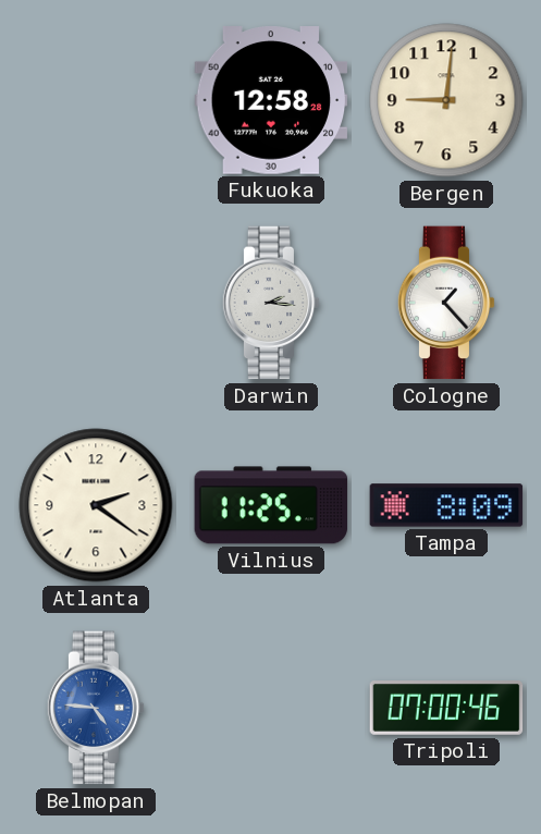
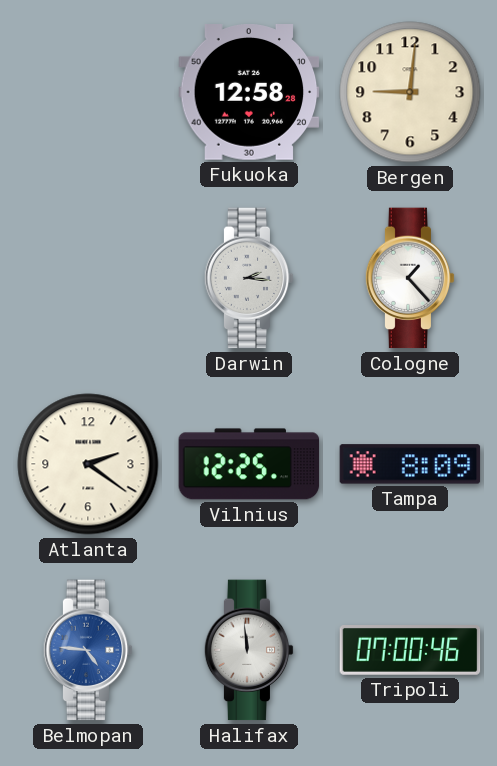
Vilnius: 11:25 -> 12:25
Halifax: none -> 11:59
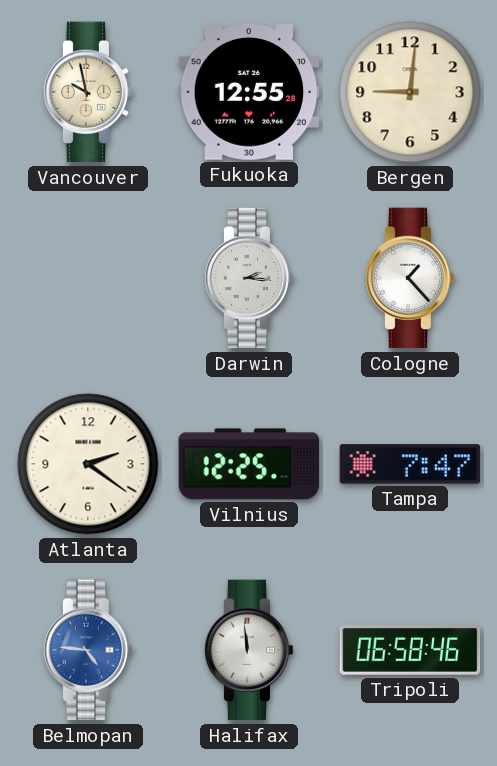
Vancouver: none -> 9:58
Fukuoka: 12:58 -> 12:55
Tampa: 8:09 -> 7:47
Tripoli: 07:00 -> 06:58
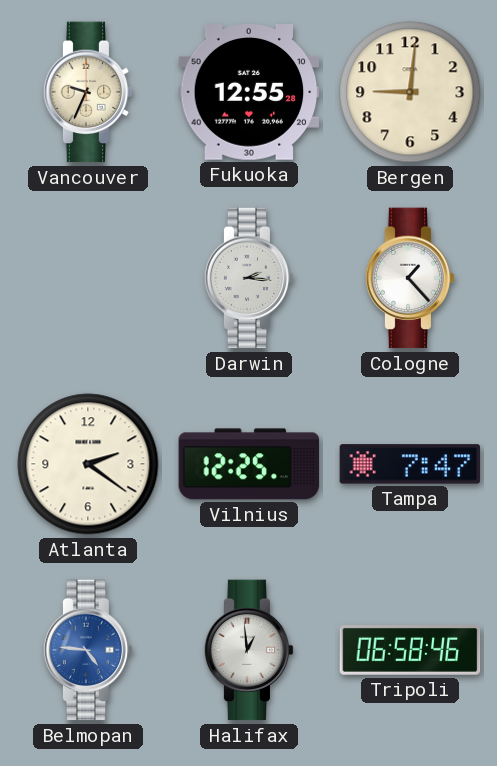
Vancouver: 9:58 -> 9:34
Halifax: 11:59 -> 12:59
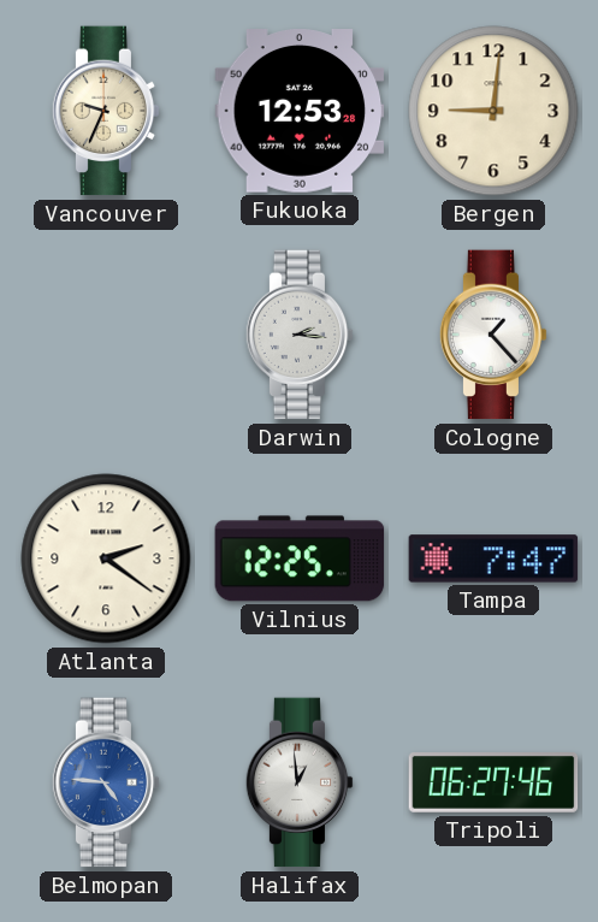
Fukuoka: 12:55 -> 12:53
Tripoli: 06:58 -> 06:27
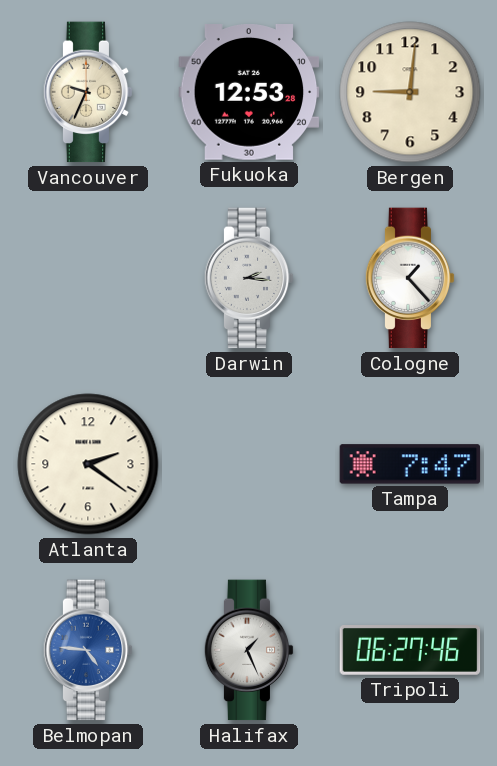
Vilnius: 12:25 -> none
Halifax: 12:59 -> 1:26
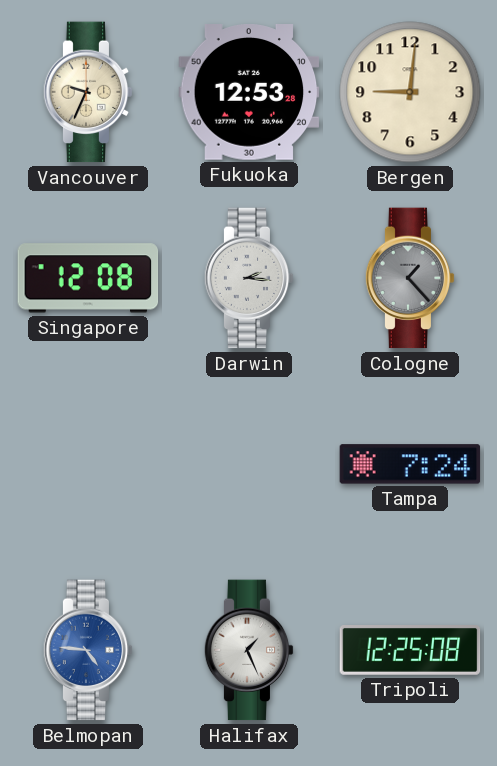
Singapore: none -> 12:08
Cologne dial: white -> grey
Atlanta: 2:21 -> none
Tampa: 7:47 -> 7:24
Tripoli: 06:27 -> 12:25
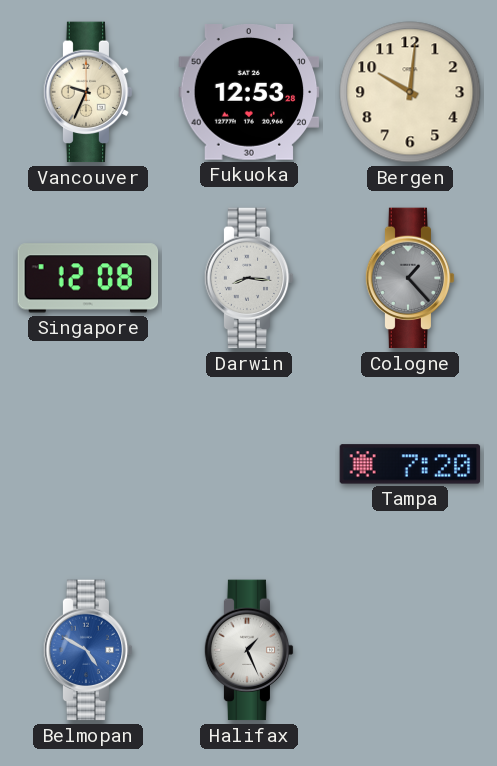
Bergen: 9:01 -> 10:01
Darwin: 2:16 -> 8:16
Tampa: 7:24 -> 7:20
Belmopan: 4:46 -> 4:50
Tripoli: 12:25 -> none
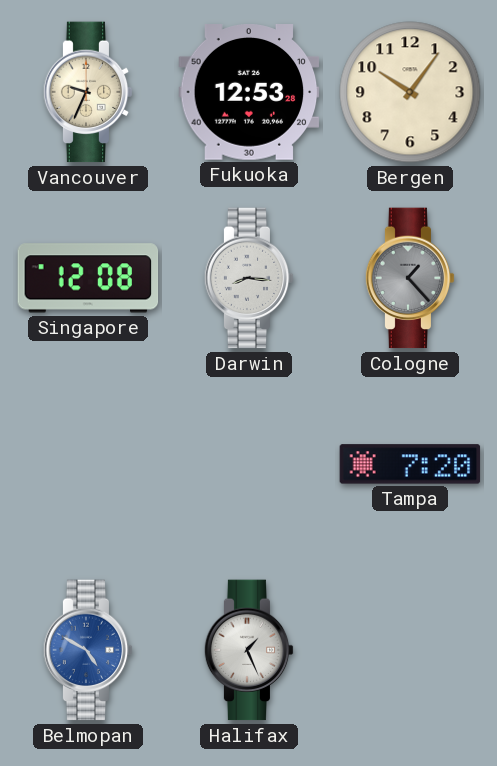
Bergen: 10:01 -> 10:06
